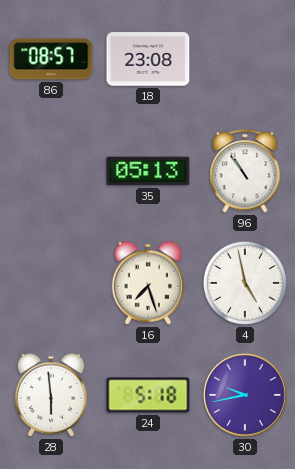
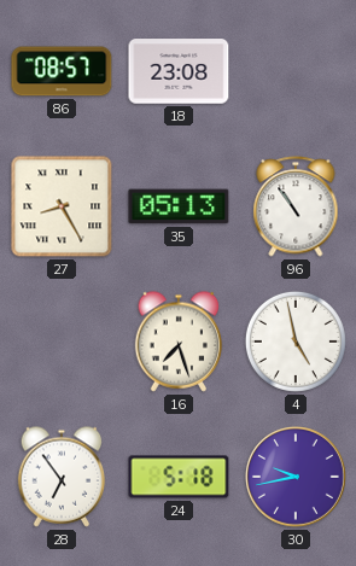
27: none -> 8:25
28: 5:59 -> 6:54
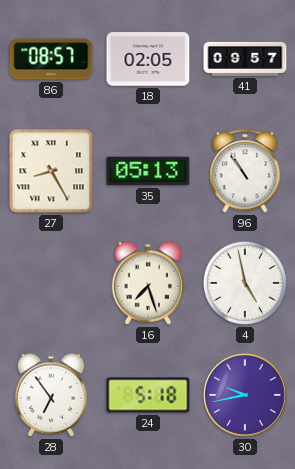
18: 23:08 -> 02:05
41: none -> 09:57
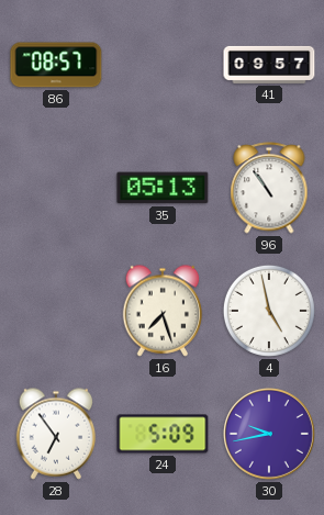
18: 02:05 -> none
27: 8:25 -> none
24: 5:18 -> 5:09
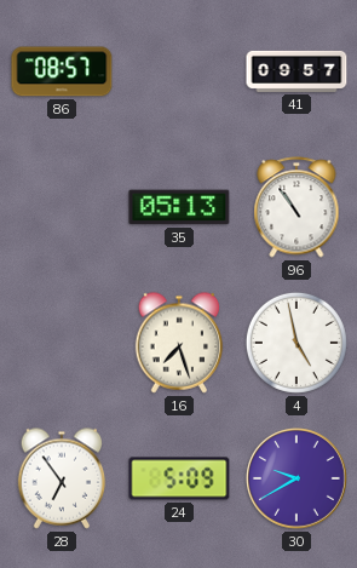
30: 9:43 -> 9:40
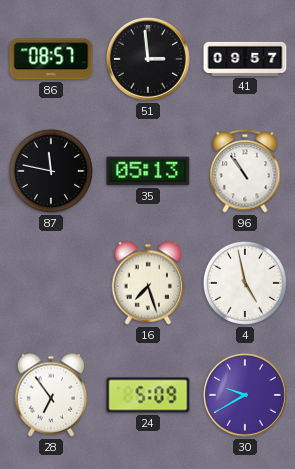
51: none -> 2:59
87: none -> 11:47
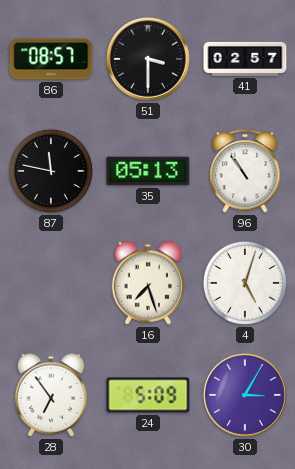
51: 2:59 -> 3:30
41: 09:57 -> 02:57
4: 4:58 -> 5:03
30: 9:40 -> 3:05
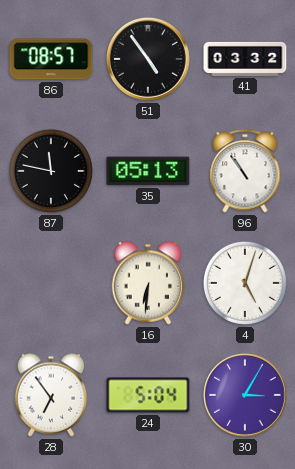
51: 3:30 -> 4:54
41: 02:57 -> 03:32
16: 7:27 -> 6:31
24: 5:09 -> 5:04
